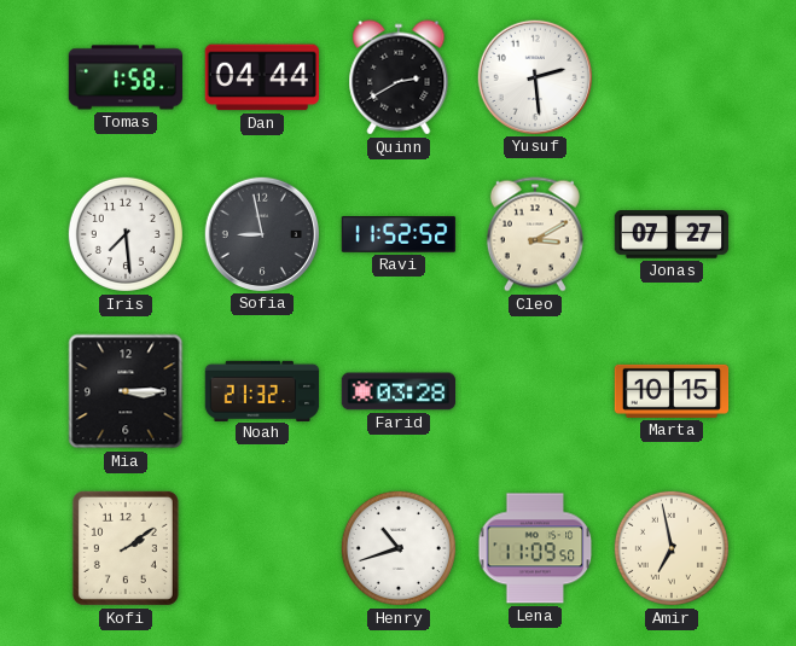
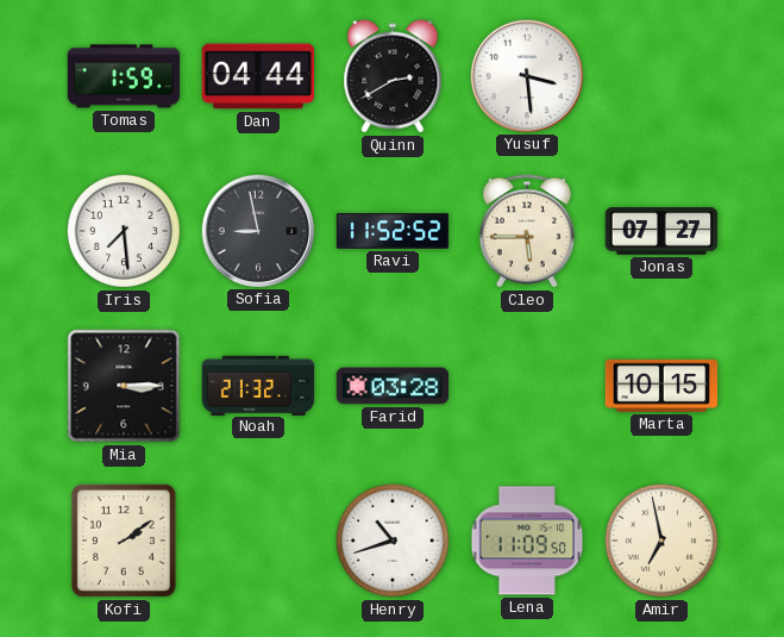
Tomas: 1:58 -> 1:59
Yusuf: 2:29 -> 3:29
Cleo: 3:10 -> 5:45
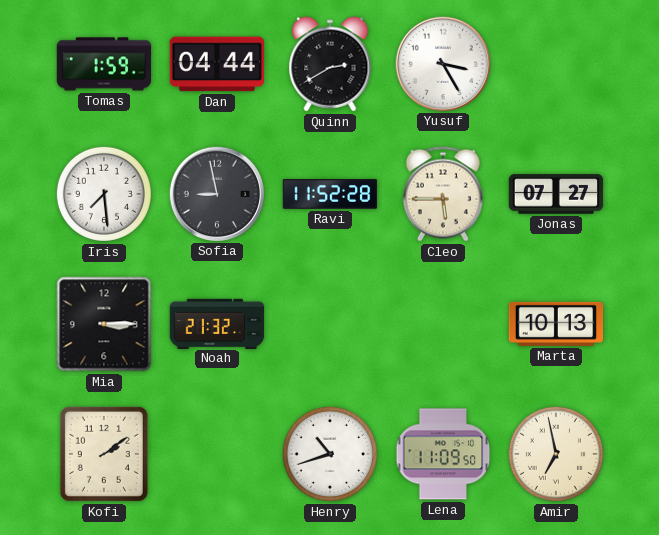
Yusuf: 3:29 -> 3:25
Ravi: 11:52:52 -> 11:52:28
Farid: 03:28 -> none
Marta: 10:15 -> 10:13
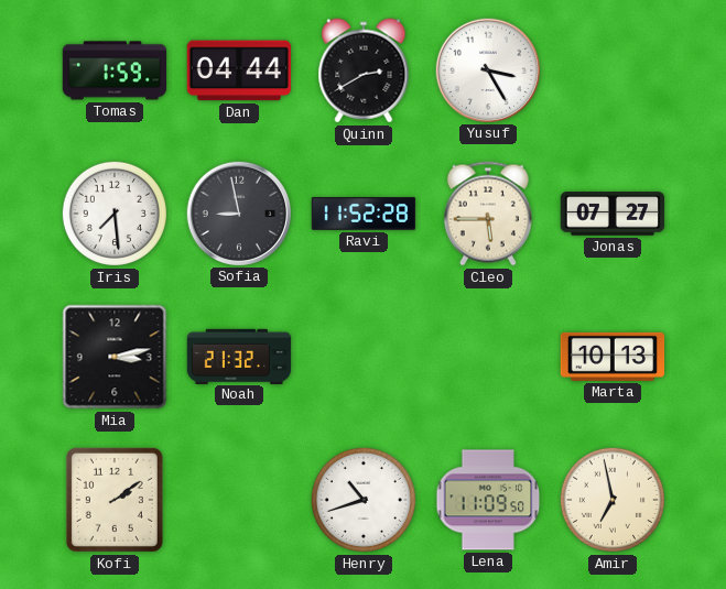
Mia: 3:15 -> 3:13
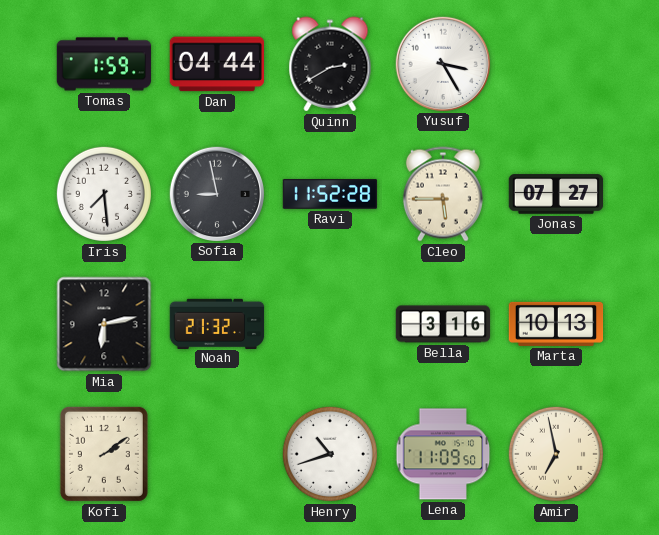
Mia: 3:13 -> 6:13
Bella: none -> 3:16
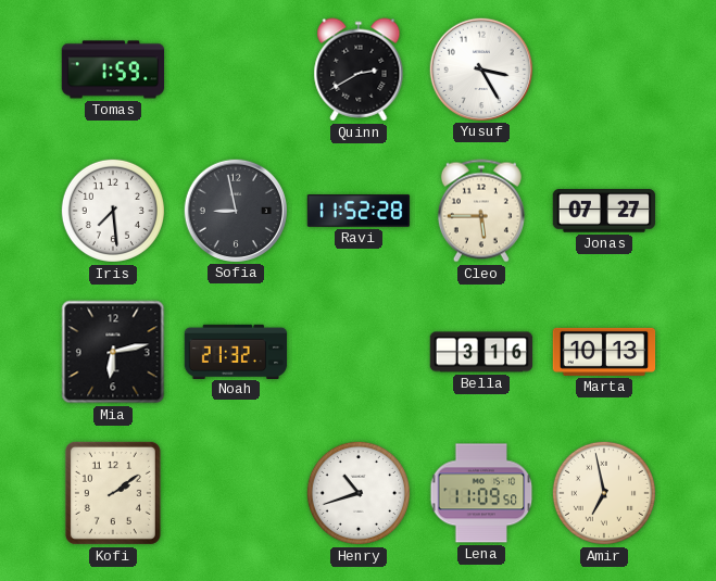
Dan: 04:44 -> none
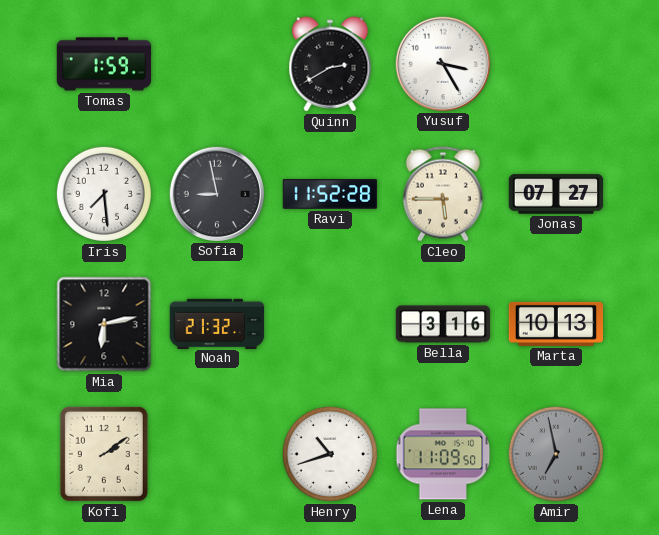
Amir dial: cream -> grey
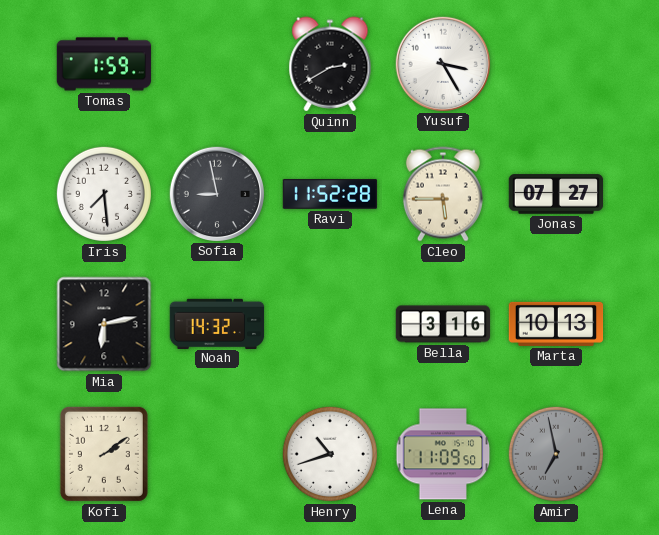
Noah: 21:32 -> 14:32
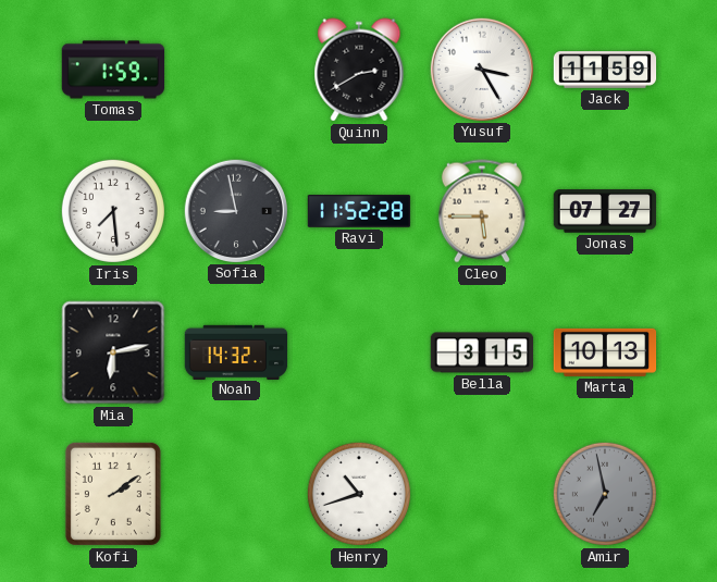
Jack: none -> 11:59
Bella: 3:16 -> 3:15
Lena: 11:09 -> none
